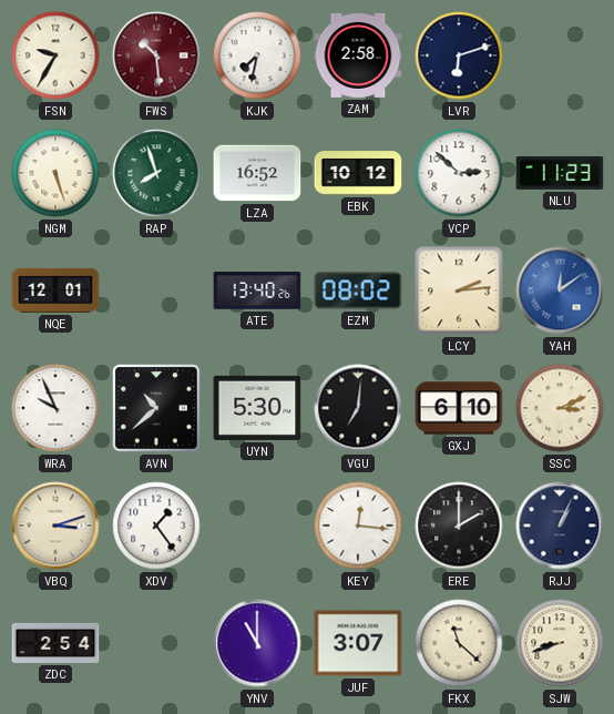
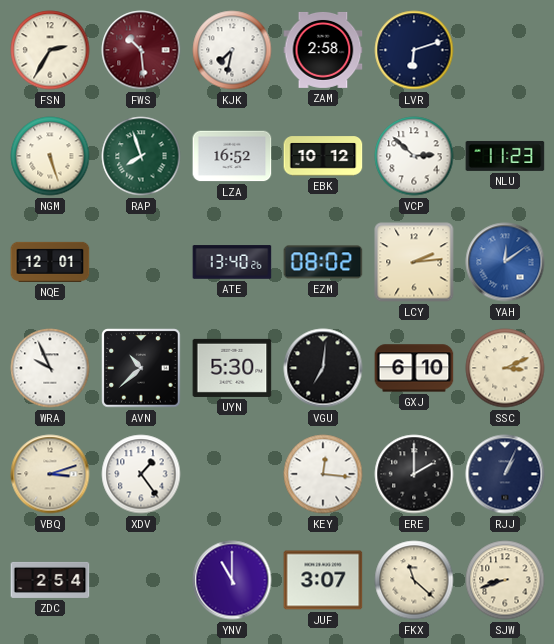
FSN: 9:35 -> 2:35
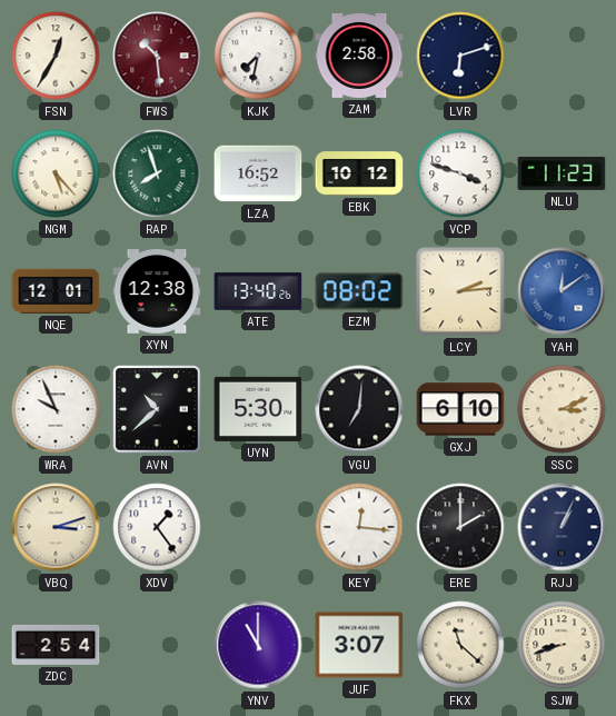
FSN: 2:35 -> 12:35
NGM: 5:27 -> 5:23
VCP: 2:52 -> 3:48
XYN: none -> 12:38
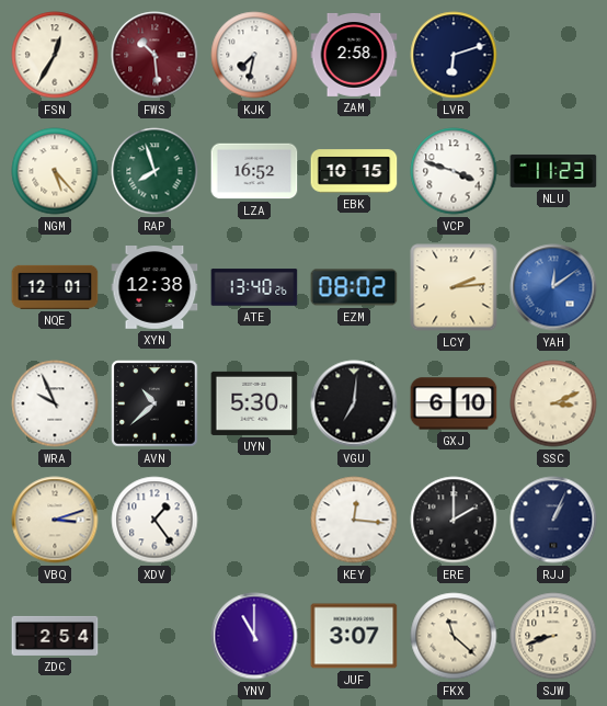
EBK: 10:12 -> 10:15
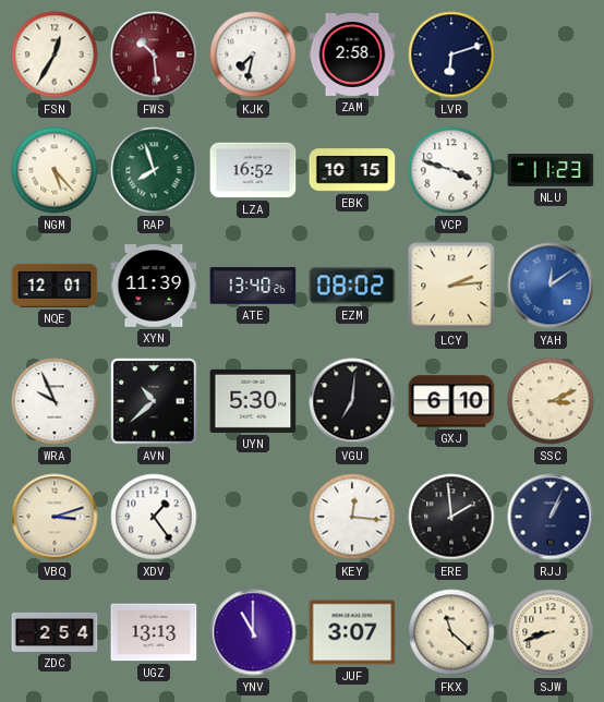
XYN: 12:38 -> 11:39
ERE: 2:00 -> 1:59
UGZ: none -> 13:13
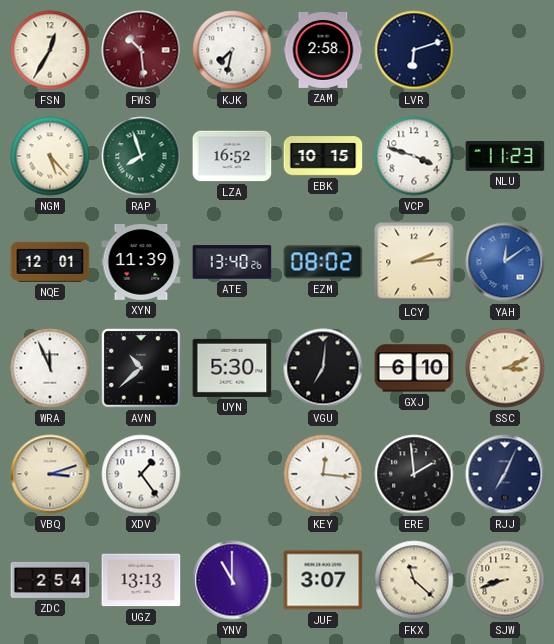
WRA: 9:56 -> 11:56
RJJ: 1:04 -> 7:04
